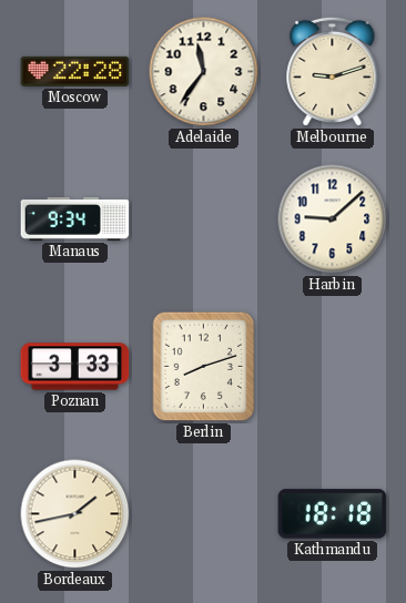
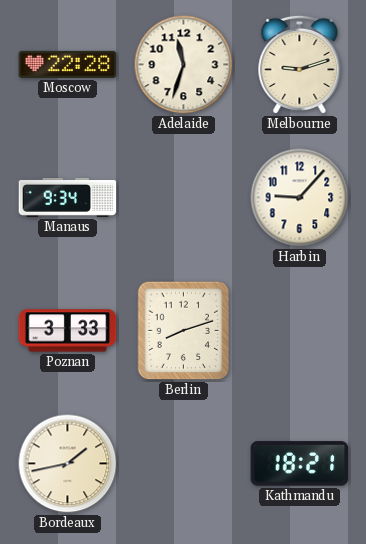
Adelaide: 11:36 -> 11:33
Harbin: 9:08 -> 9:07
Kathmandu: 18:18 -> 18:21
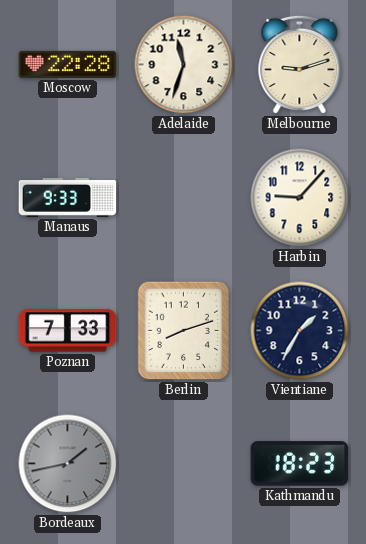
Manaus: 9:34 -> 9:33
Poznan: 3:33 -> 7:33
Vientiane: none -> 1:35
Bordeaux dial: cream -> grey
Kathmandu: 18:21 -> 18:23
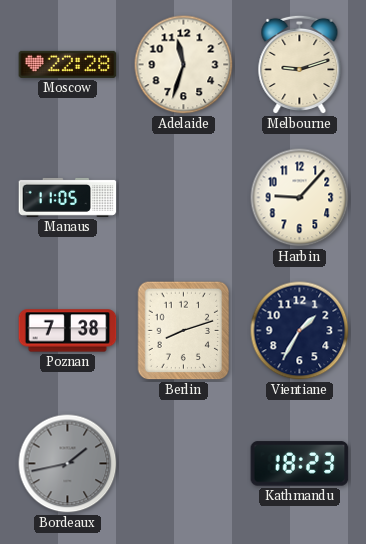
Manaus: 9:33 -> 11:05
Poznan: 7:33 -> 7:38
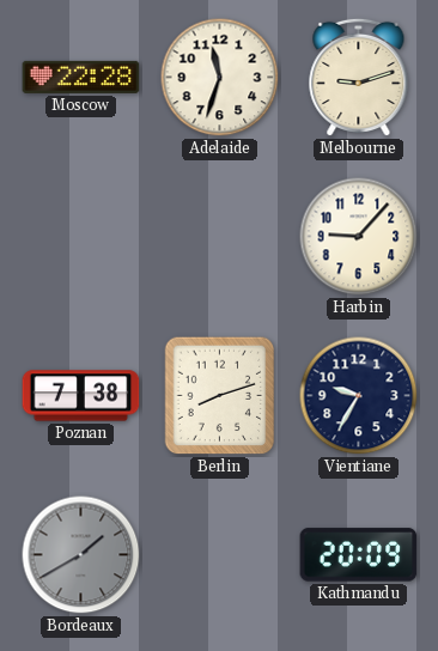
Manaus: 11:05 -> none
Vientiane: 1:35 -> 9:35
Bordeaux: 1:43 -> 1:40
Kathmandu: 18:23 -> 20:09
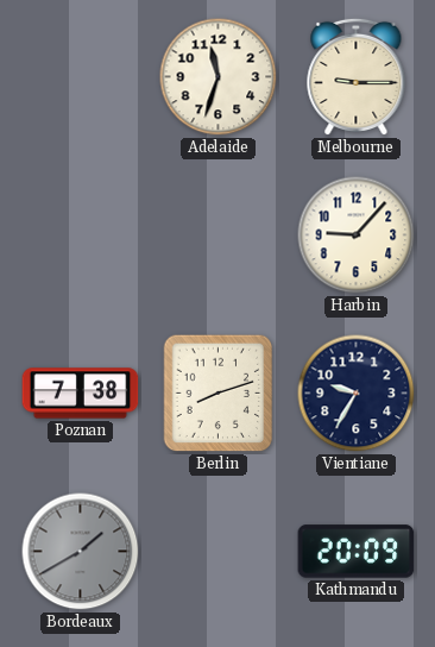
Moscow: 22:28 -> none
Melbourne: 9:12 -> 9:15
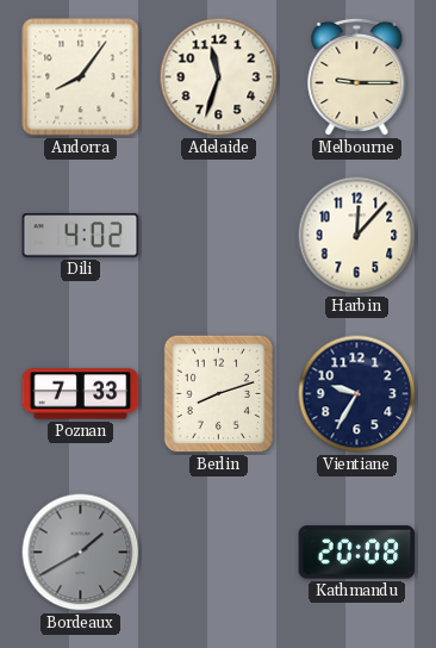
Andorra: none -> 8:06
Dili: none -> 4:02
Harbin: 9:07 -> 12:07
Poznan: 7:38 -> 7:33
Kathmandu: 20:09 -> 20:08
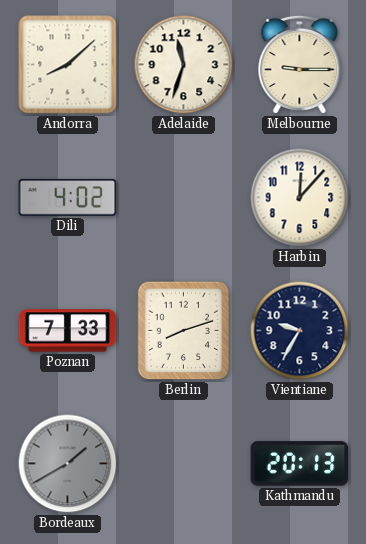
Andorra: 8:06 -> 8:08
Kathmandu: 20:08 -> 20:13
